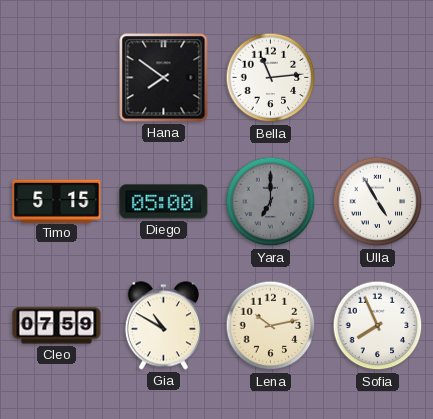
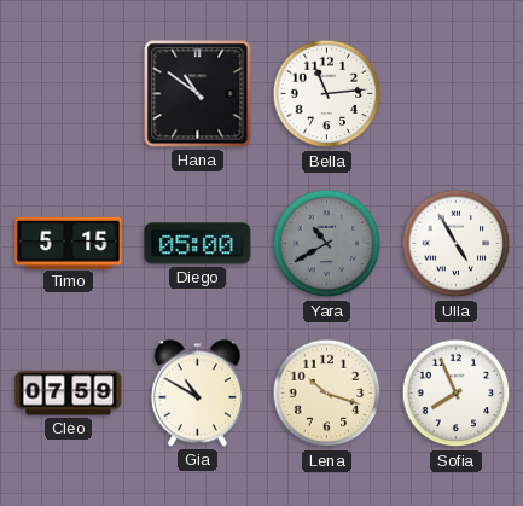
Hana: 7:51 -> 10:51
Yara: 7:00 -> 10:40
Lena: 10:13 -> 10:18
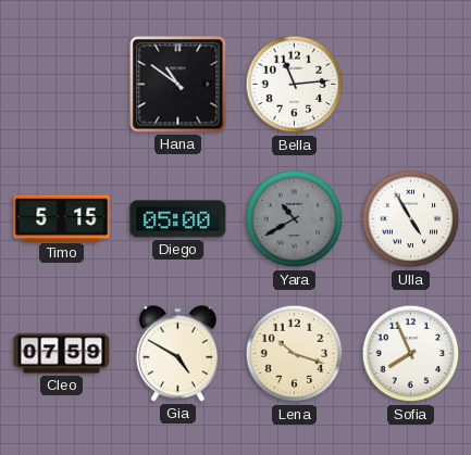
Gia: 10:50 -> 4:50
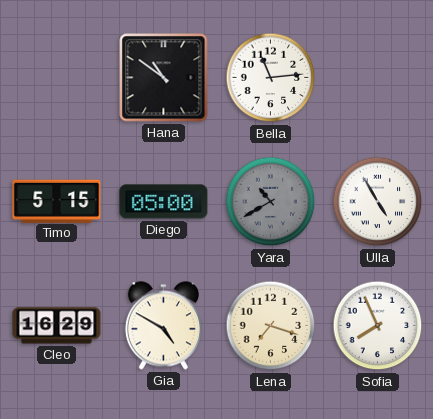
Cleo: 07:59 -> 16:29
Lena: 10:18 -> 7:18
